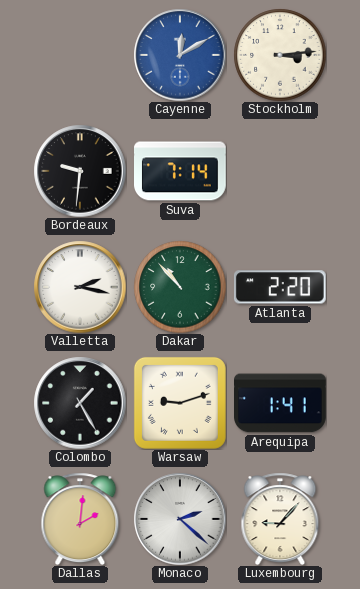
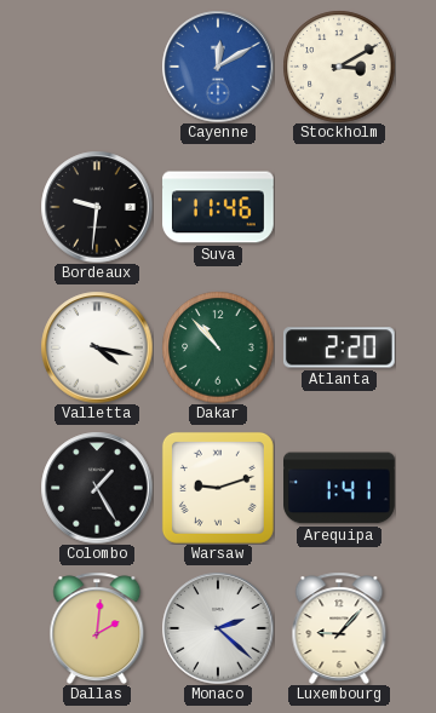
Stockholm: 3:14 -> 3:10
Suva: 7:14 -> 11:46
Valletta: 2:17 -> 4:17
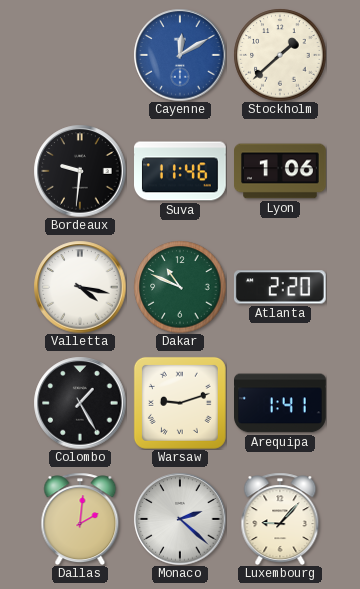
Stockholm: 3:10 -> 1:38
Lyon: none -> 1:06
Dakar: 10:53 -> 10:49
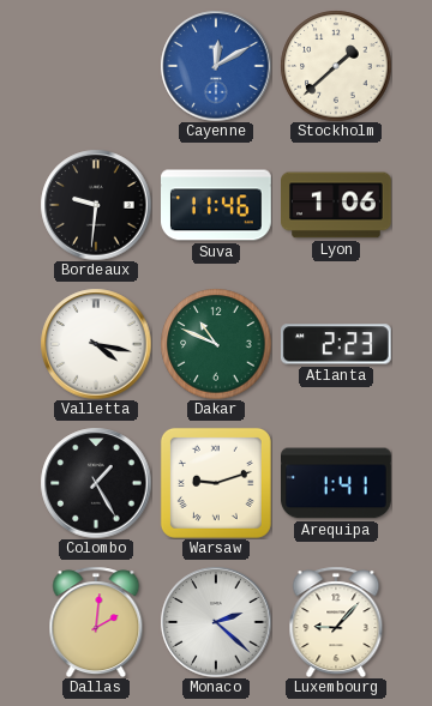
Atlanta: 2:20 -> 2:23
